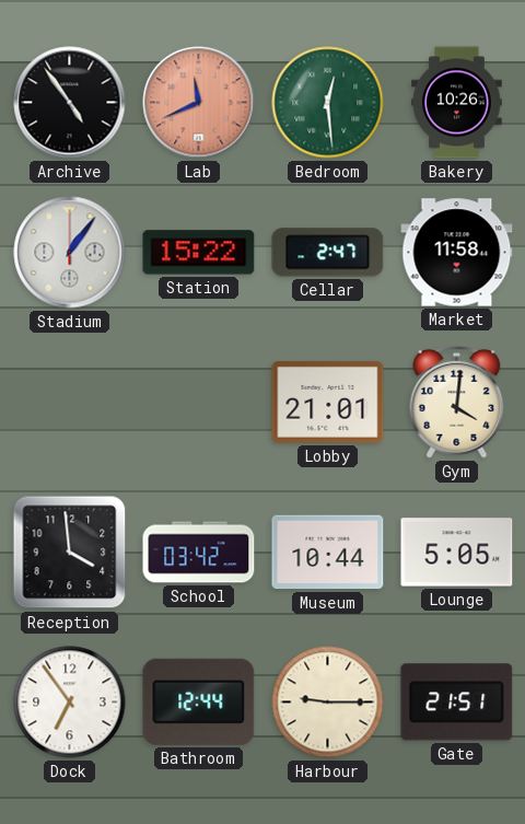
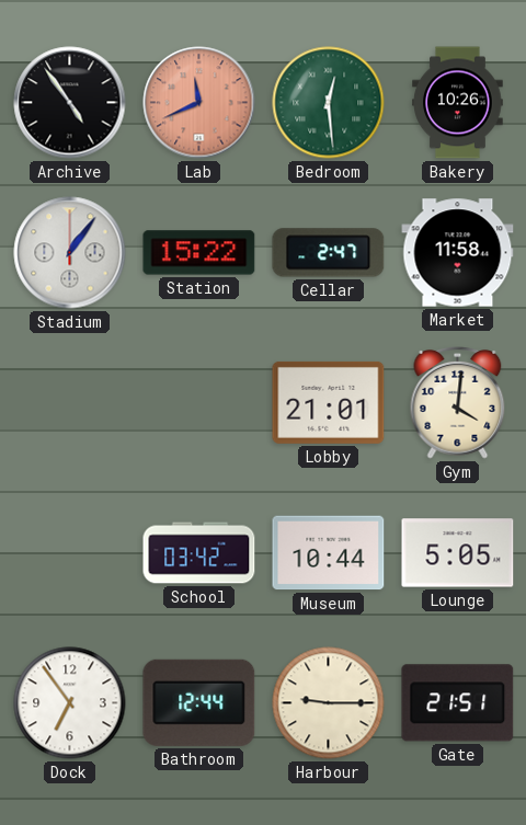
Reception: 3:59 -> none
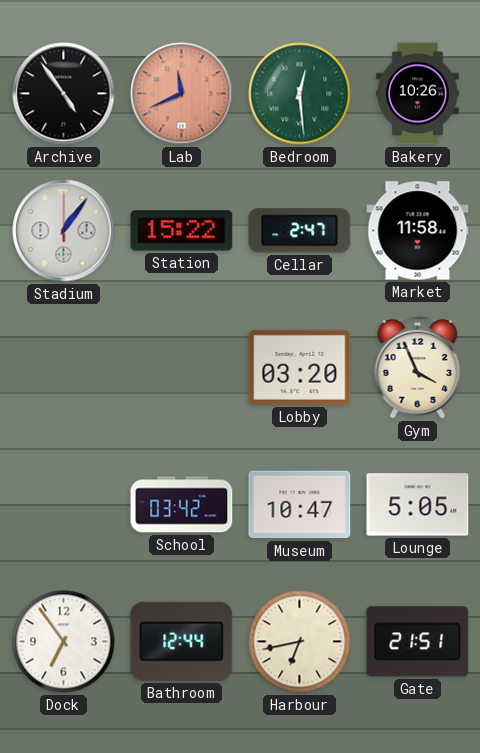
Lobby: 21:01 -> 03:20
Gym: 4:01 -> 3:56
Museum: 10:44 -> 10:47
Harbour: 9:15 -> 6:43
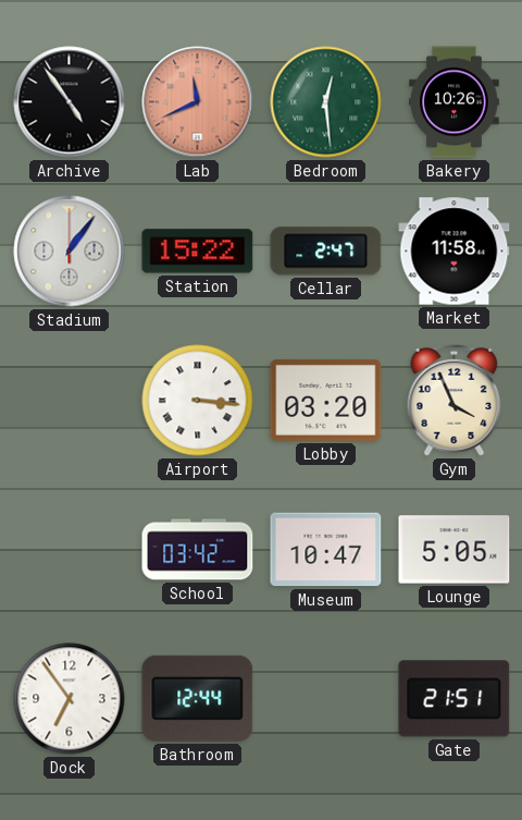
Airport: none -> 3:16
Harbour: 6:43 -> none
